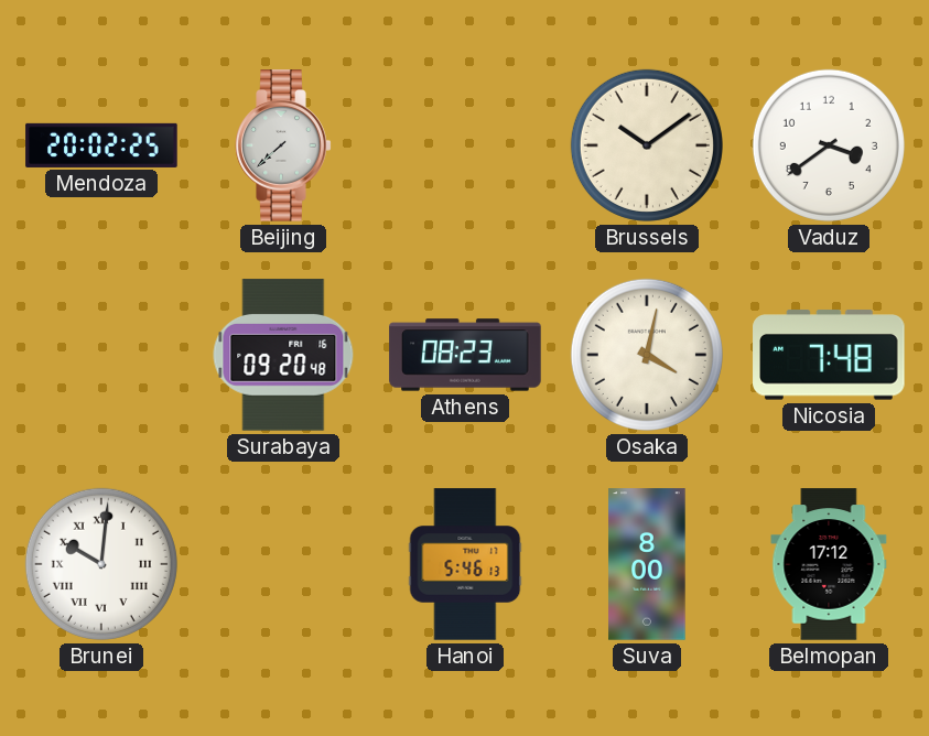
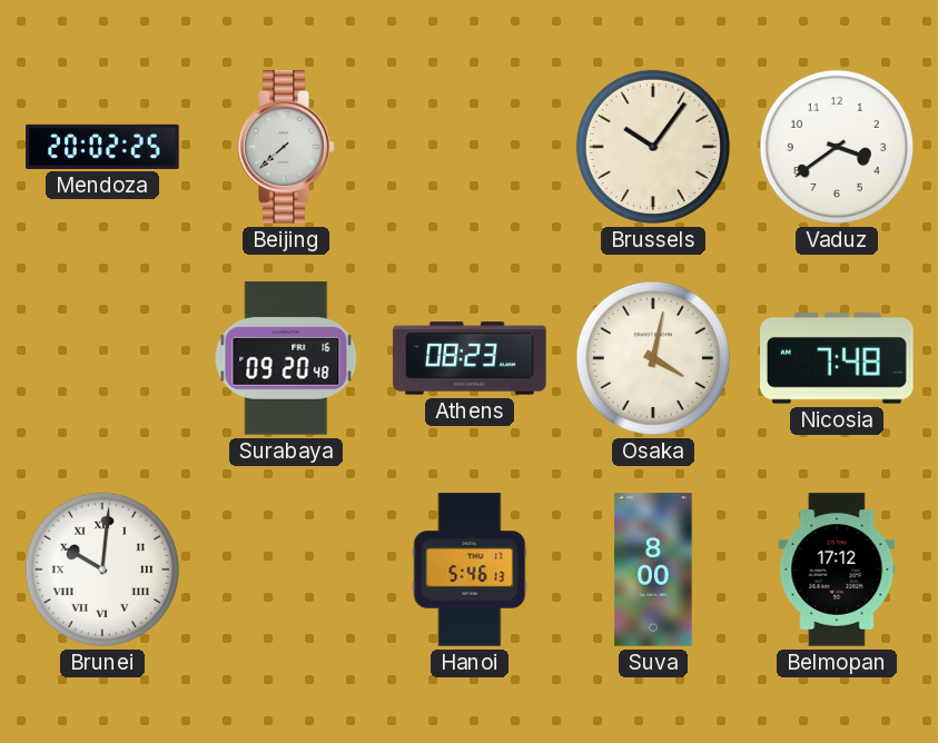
Brussels: 10:09 -> 10:06
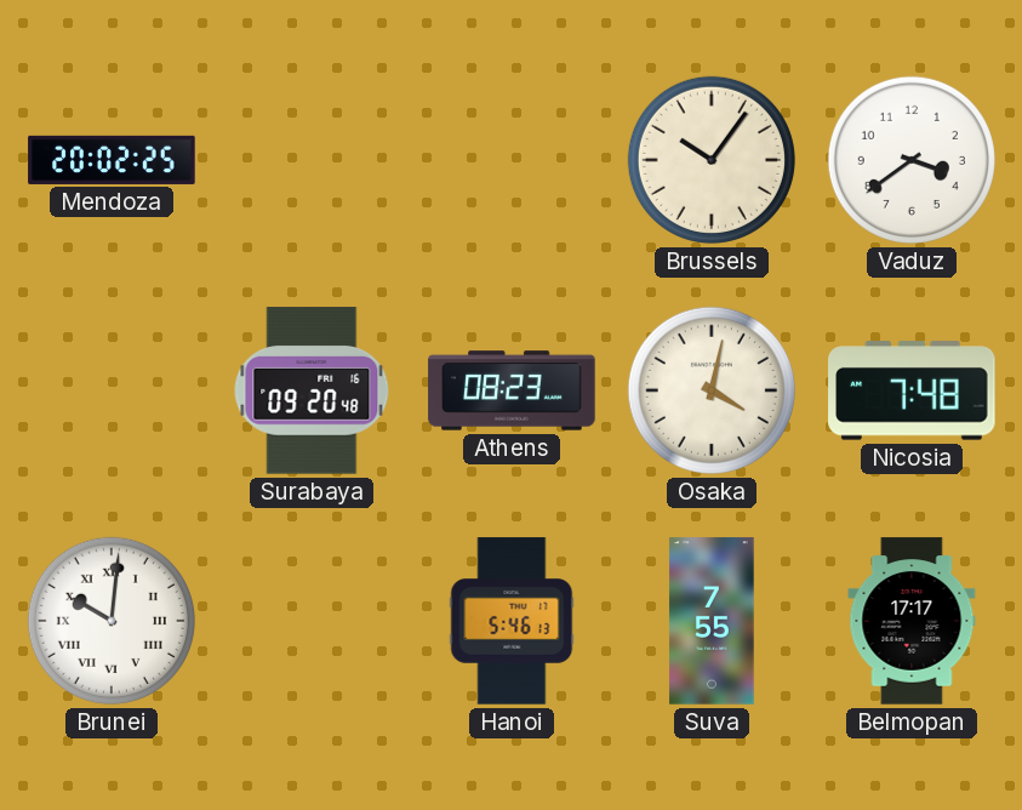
Beijing: 7:38 -> none
Suva: 8:00 -> 7:55
Belmopan: 17:12 -> 17:17
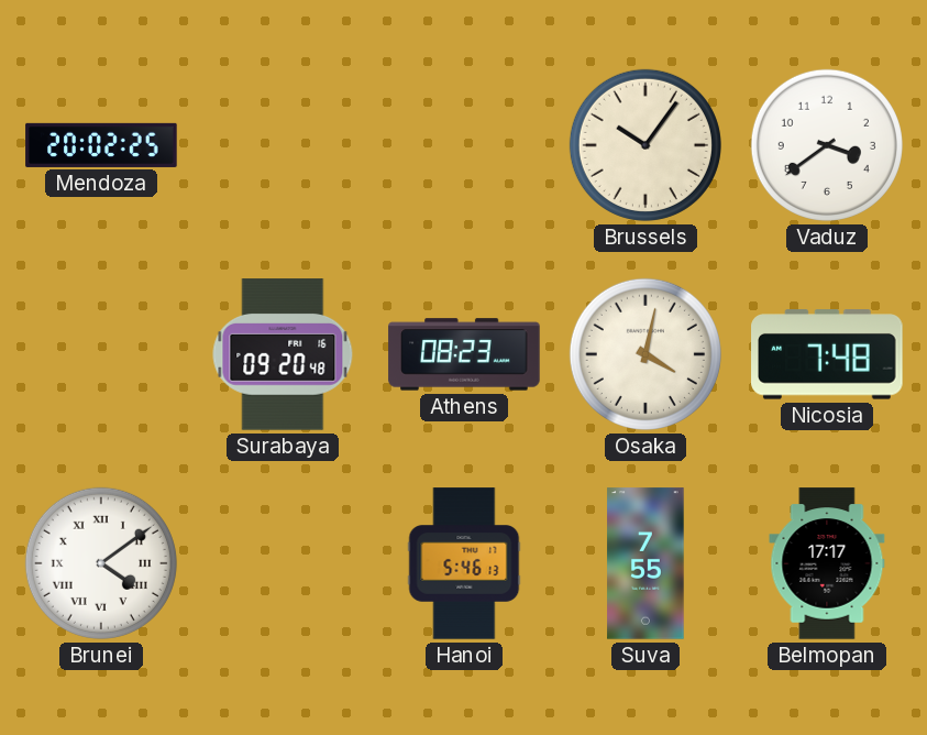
Brunei: 10:01 -> 4:09
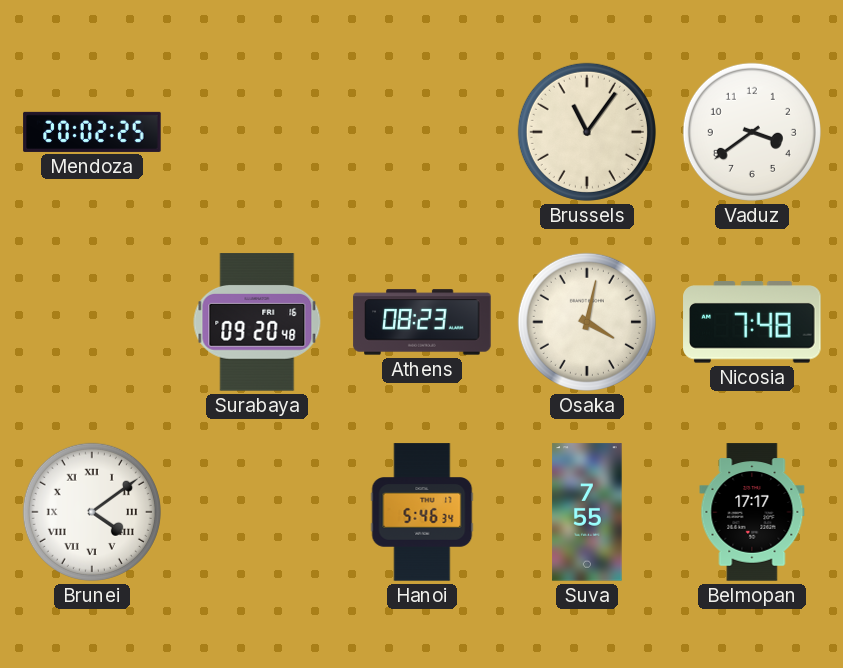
Brussels: 10:06 -> 11:06
Hanoi: 5:46:13 -> 5:46:34
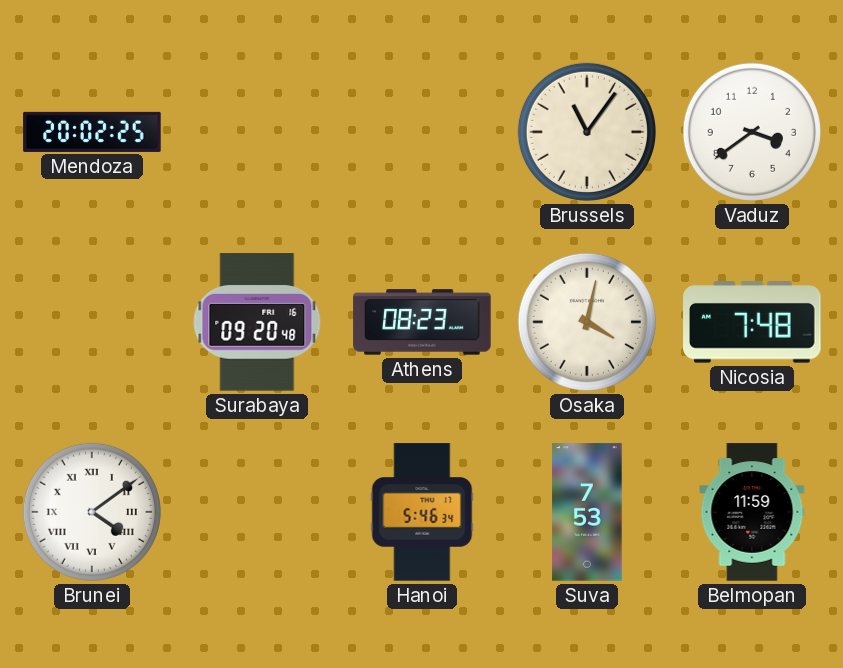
Suva: 7:55 -> 7:53
Belmopan: 17:17 -> 11:59
